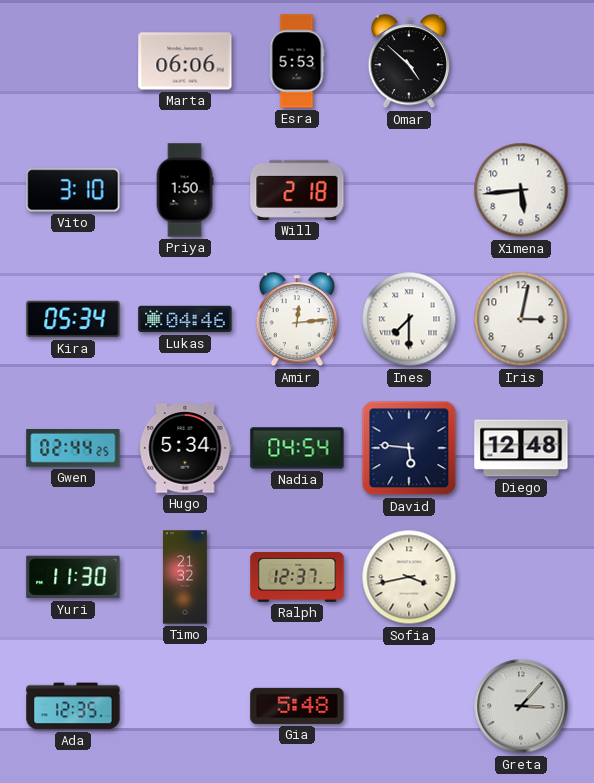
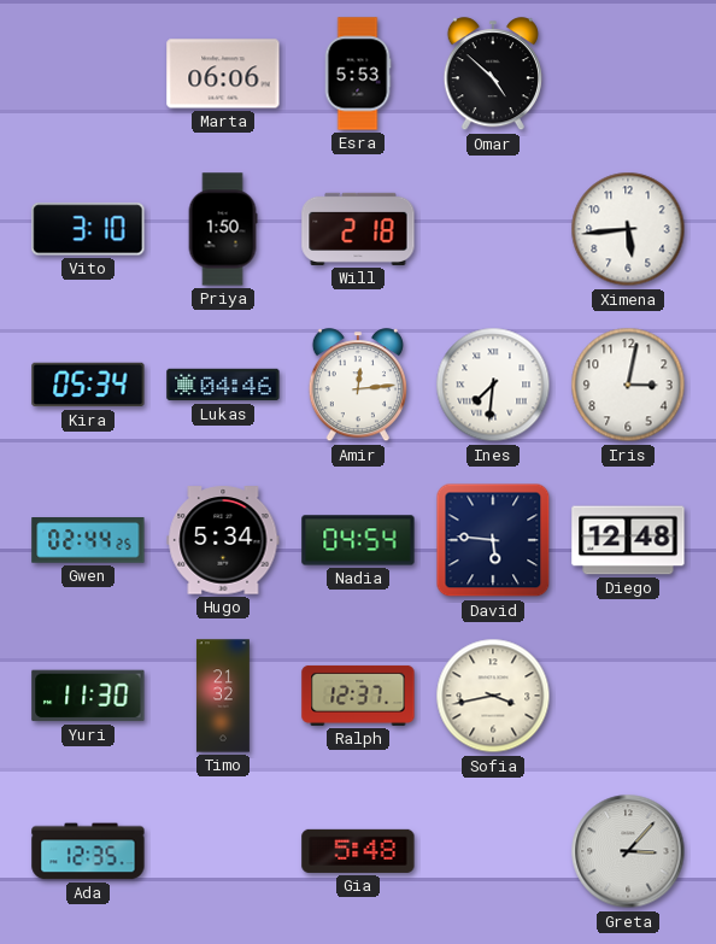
Ines: 7:30 -> 7:31
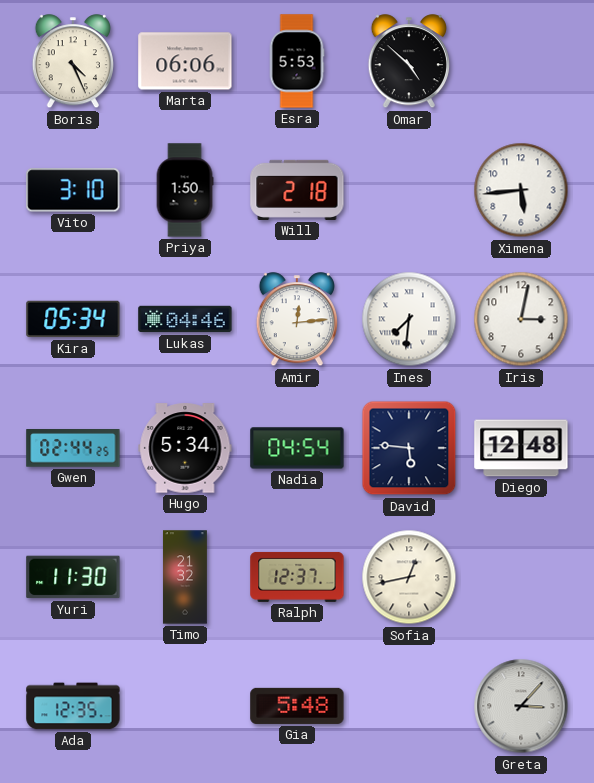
Boris: none -> 4:26
Sofia: 3:43 -> 12:43
